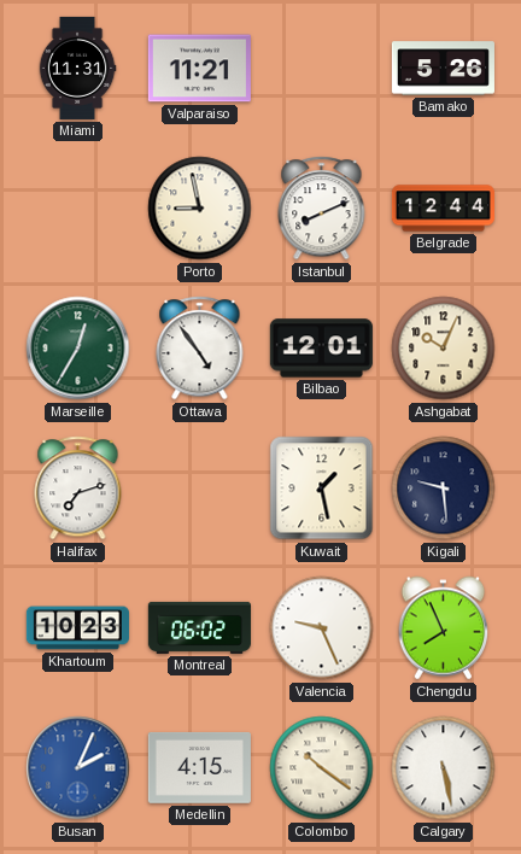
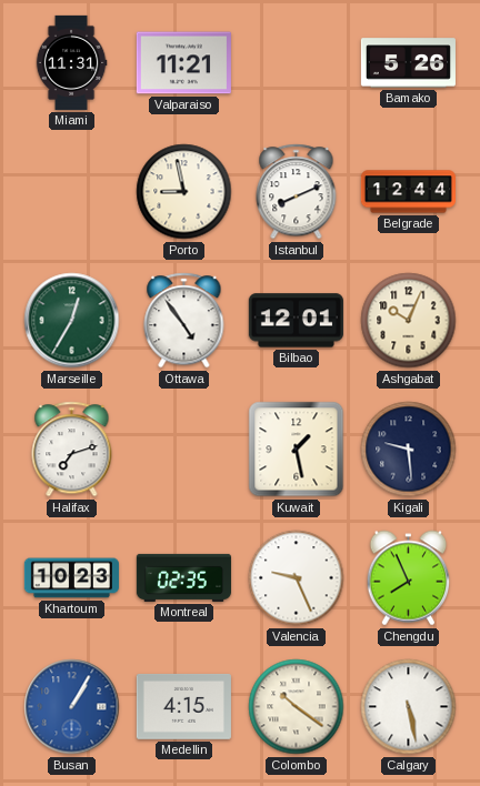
Montreal: 06:02 -> 02:35
Busan: 2:04 -> 1:05
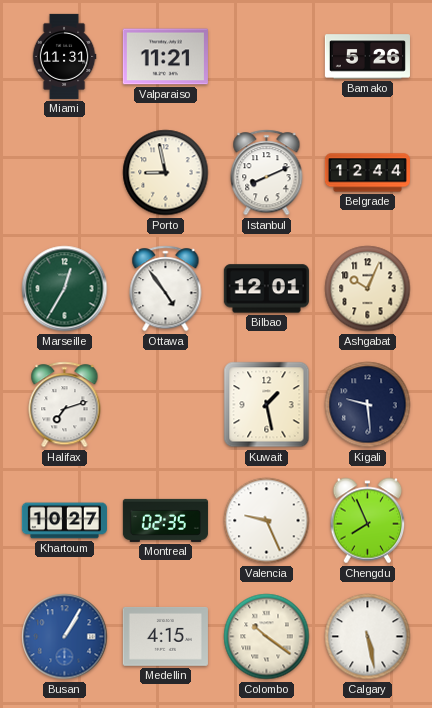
Khartoum: 10:23 -> 10:27
